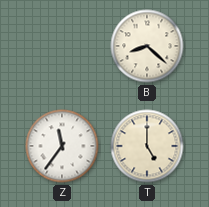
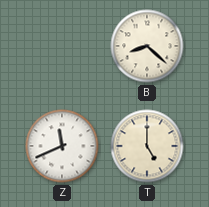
Z: 11:36 -> 11:41
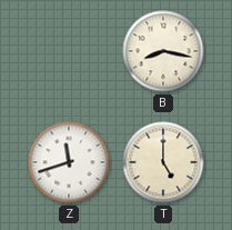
B: 8:22 -> 8:17
Z: 11:41 -> 11:42
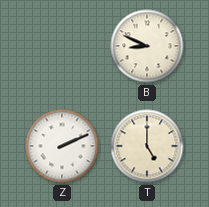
B: 8:17 -> 8:49
Z: 11:42 -> 2:11
